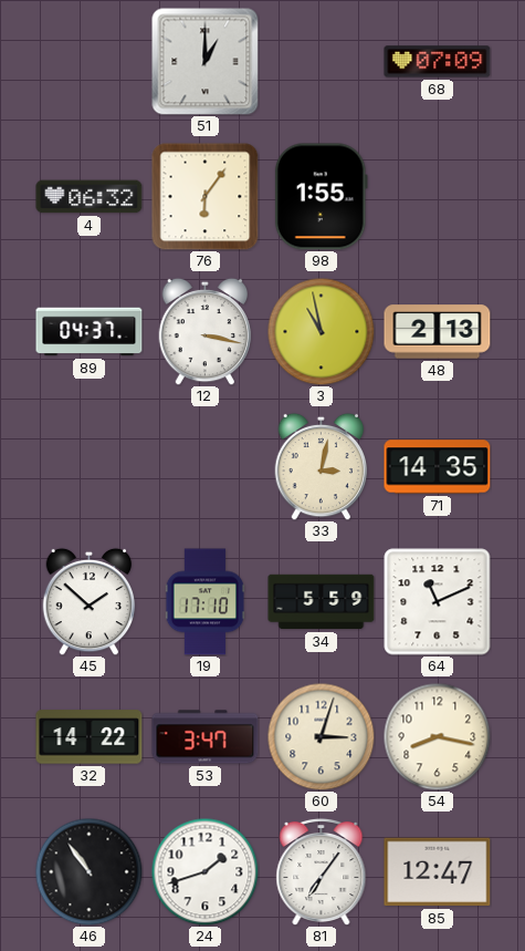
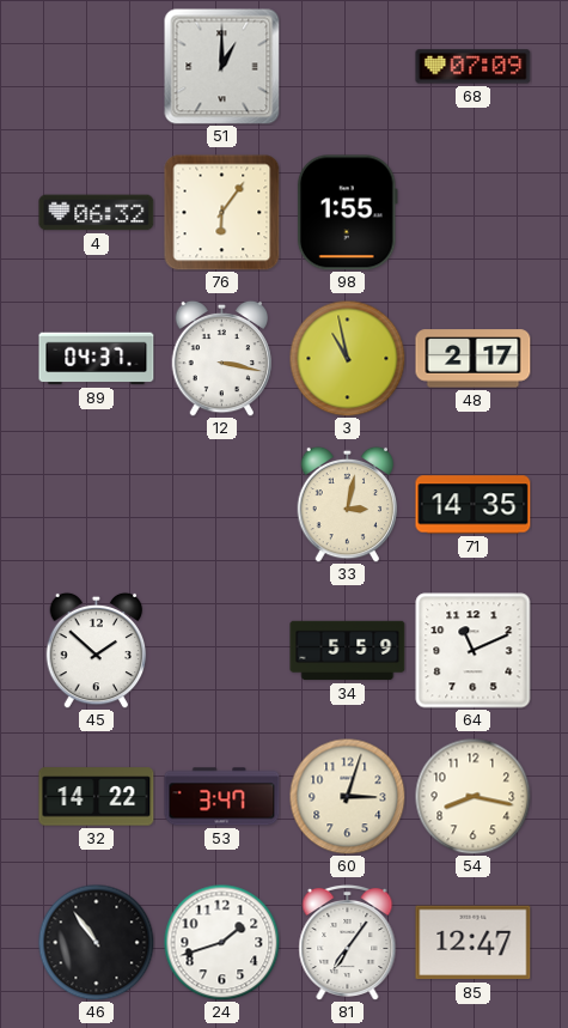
48: 2:13 -> 2:17
19: 17:10 -> none
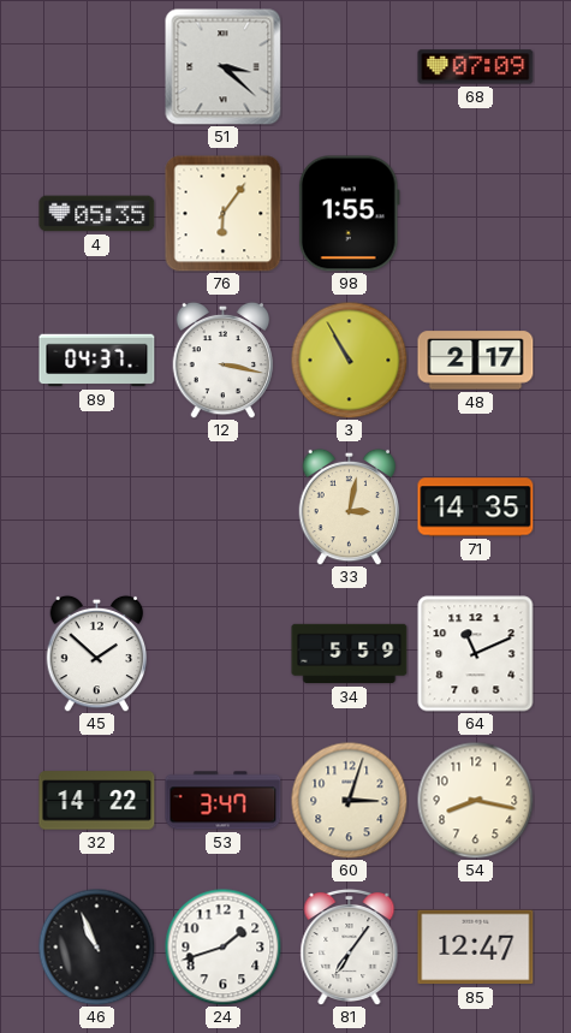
51: 1:00 -> 3:22
4: 06:32 -> 05:35
3: 10:58 -> 10:55
46: 10:54 -> 10:56
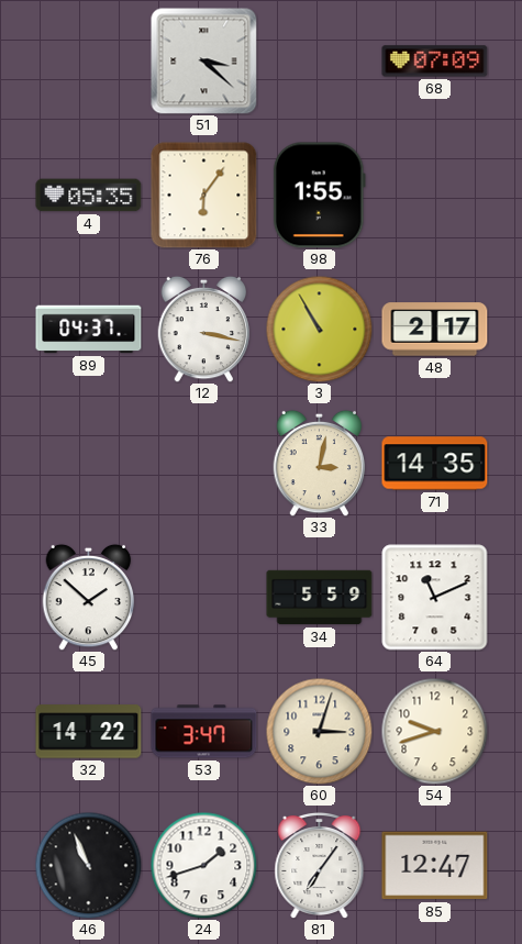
54: 8:17 -> 9:42
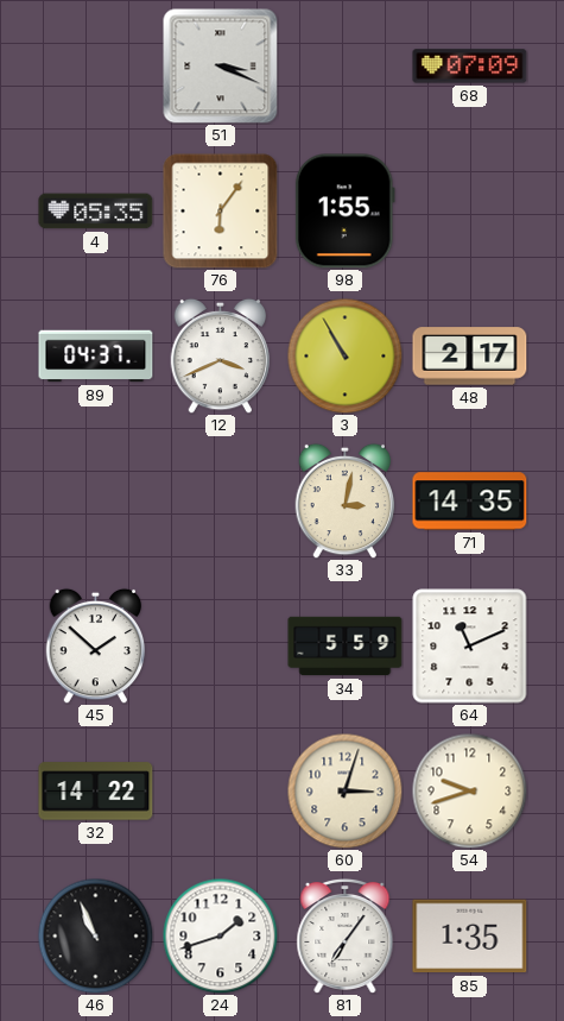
51: 3:22 -> 3:19
12: 3:17 -> 3:41
53: 3:47 -> none
85: 12:47 -> 1:35
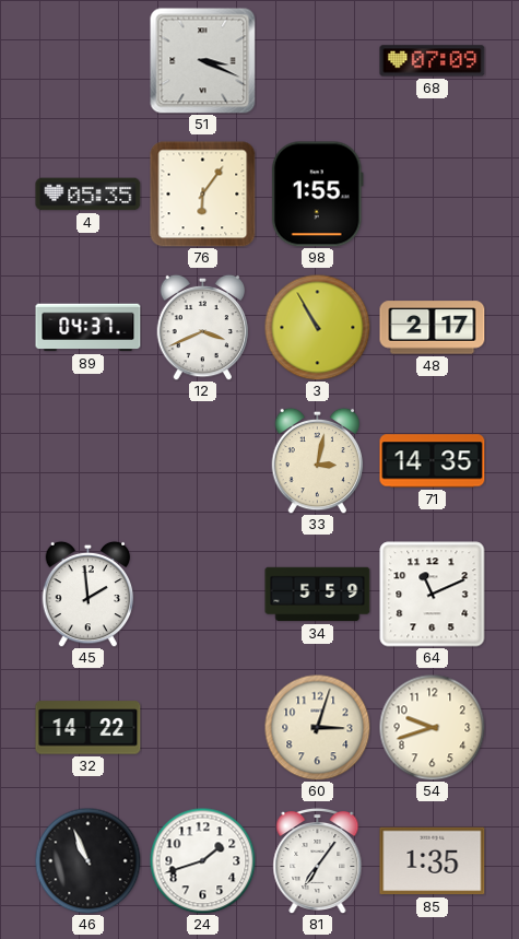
45: 1:52 -> 1:59
